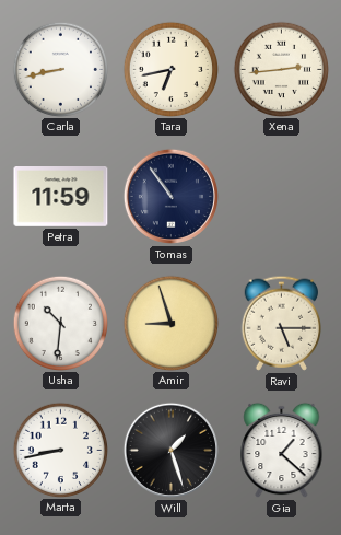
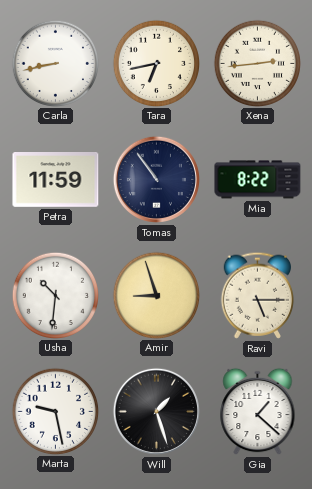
Mia: none -> 8:22
Marta: 8:43 -> 9:28
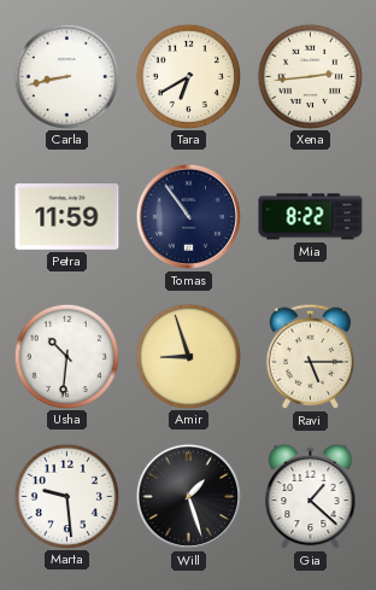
Tara: 6:43 -> 6:40
Marta: 9:28 -> 9:29
